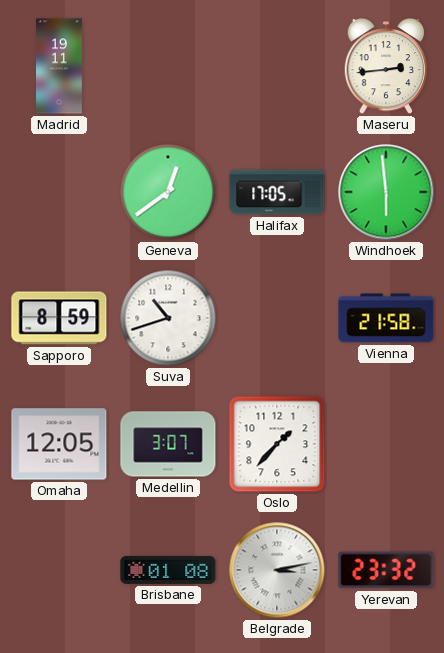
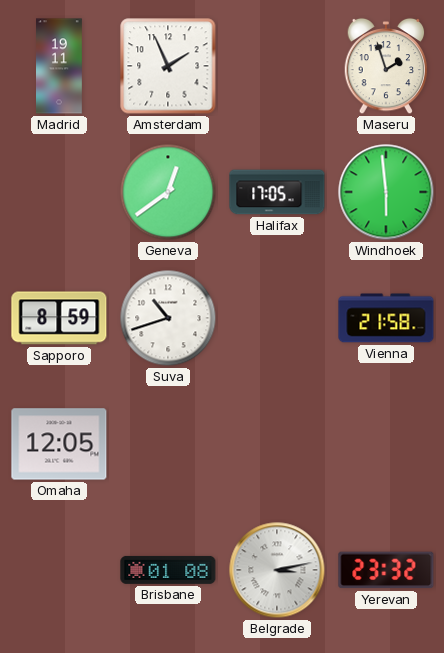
Amsterdam: none -> 1:56
Maseru: 2:44 -> 1:57
Medellin: 3:07 -> none
Oslo: 1:37 -> none
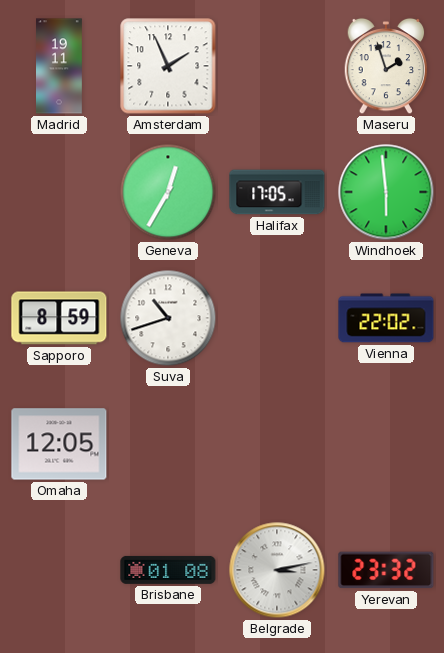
Geneva: 12:39 -> 12:35
Vienna: 21:58 -> 22:02
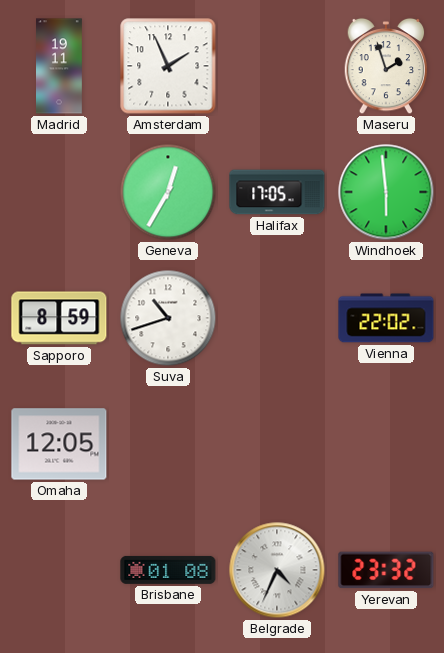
Belgrade: 3:13 -> 4:34
